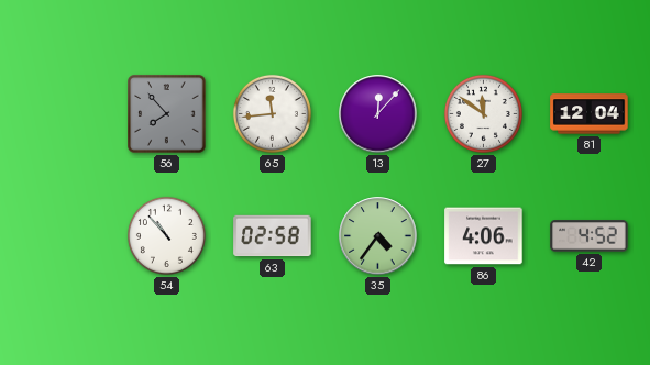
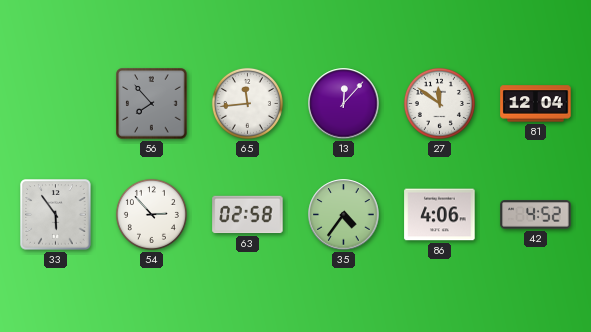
33: none -> 5:54
54: 10:53 -> 2:53
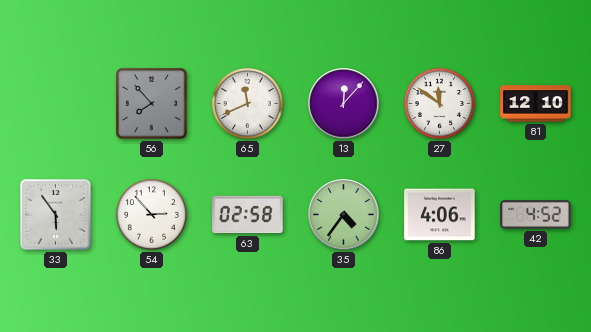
65: 11:44 -> 11:41
81: 12:04 -> 12:10
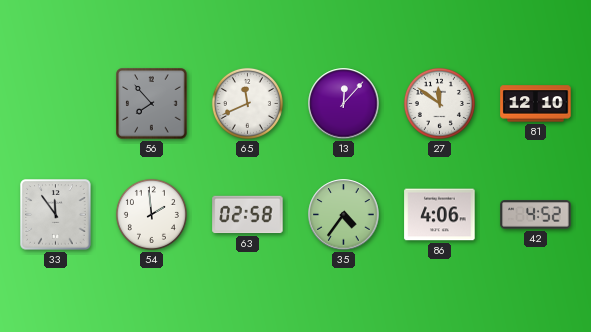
33: 5:54 -> 11:54
54: 2:53 -> 1:59
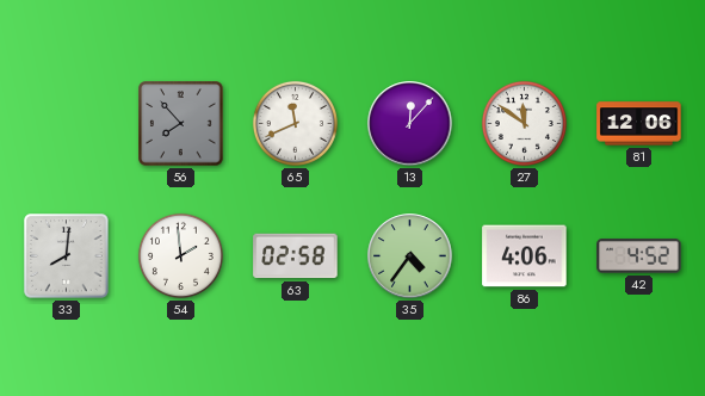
81: 12:10 -> 12:06
33: 11:54 -> 8:01
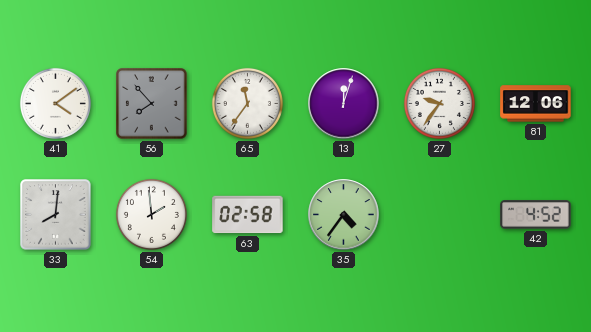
41: none -> 4:09
65: 11:41 -> 11:36
13: 12:07 -> 12:03
27: 11:51 -> 9:36
86: 4:06 -> none
